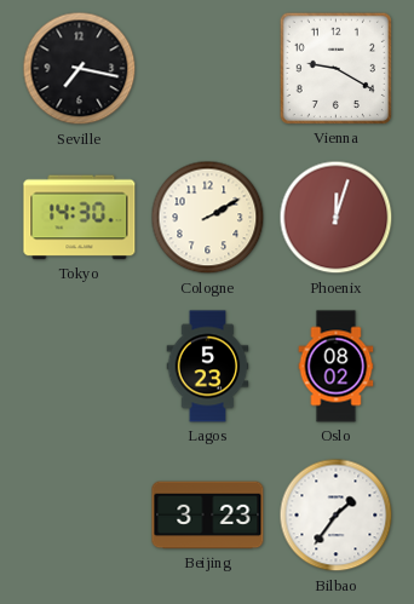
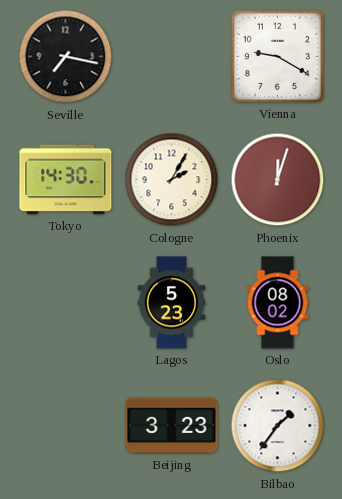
Cologne: 2:10 -> 2:05
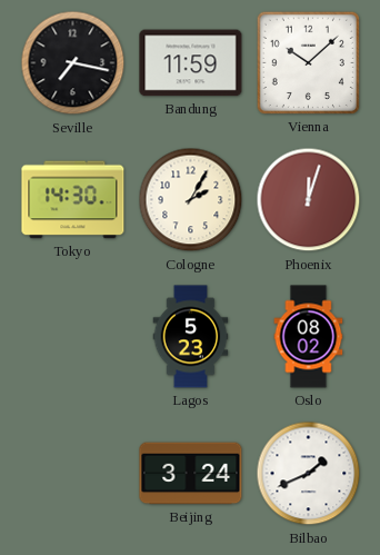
Bandung: none -> 11:59
Vienna: 9:20 -> 10:08
Beijing: 3:23 -> 3:24
Bilbao: 1:36 -> 1:41
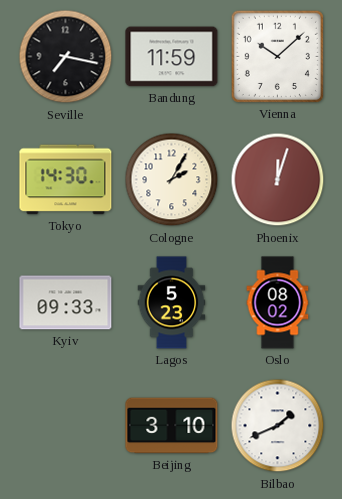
Kyiv: none -> 09:33
Beijing: 3:24 -> 3:10
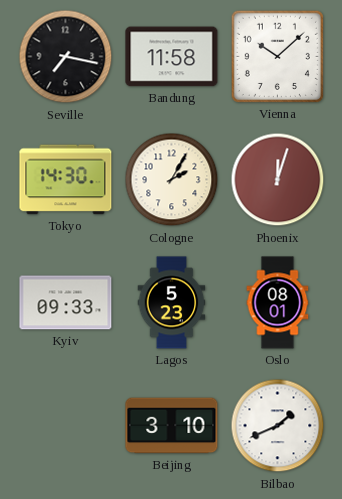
Bandung: 11:59 -> 11:58
Oslo: 08:02 -> 08:01
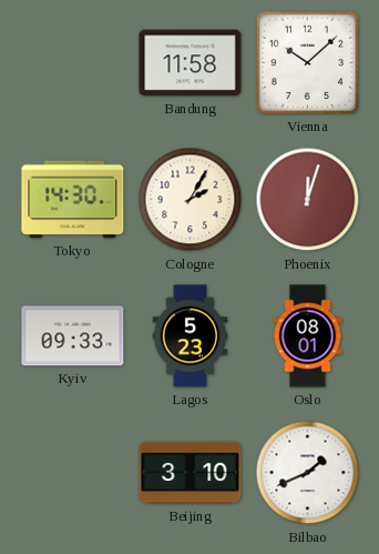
Seville: 7:17 -> none
